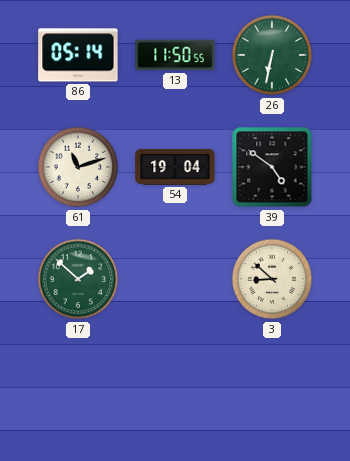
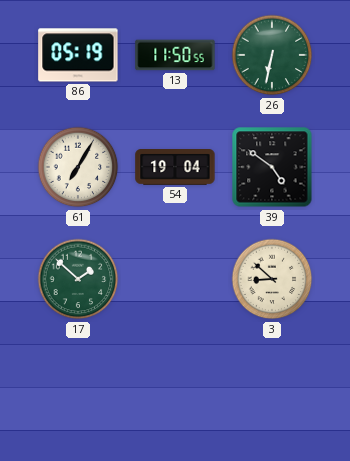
86: 05:14 -> 05:19
61: 11:12 -> 7:05
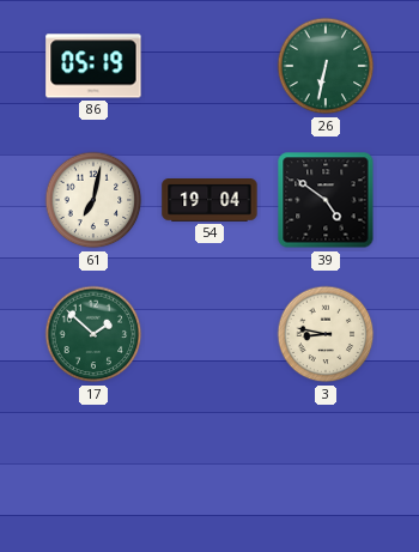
13: 11:50 -> none
61: 7:05 -> 7:02
3: 8:52 -> 8:47
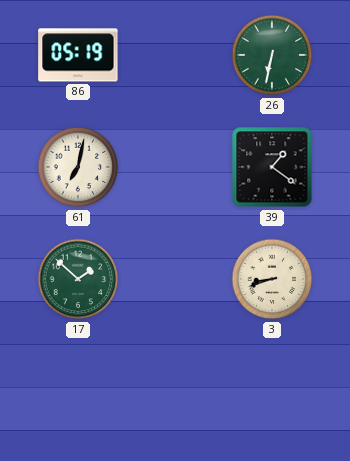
54: 19:04 -> none
39: 4:51 -> 1:21
3: 8:47 -> 8:42
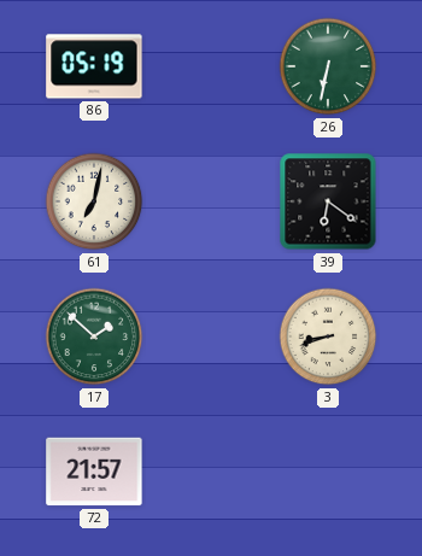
39: 1:21 -> 6:21
72: none -> 21:57
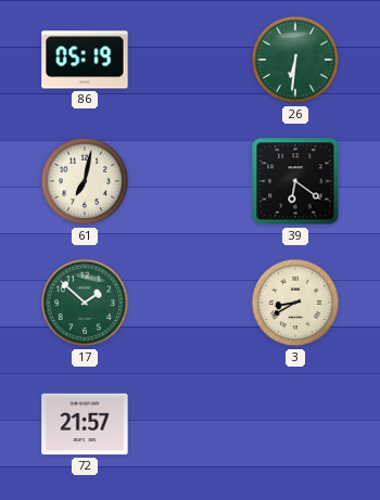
26: 6:32 -> 6:31
3: 8:42 -> 8:40
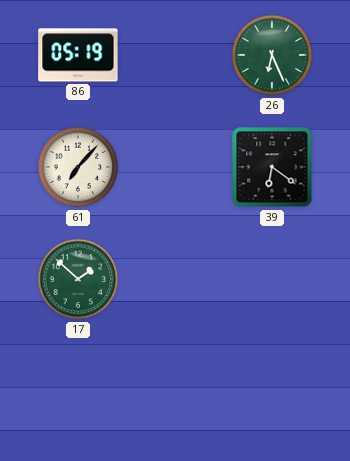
26: 6:31 -> 6:26
61: 7:02 -> 7:07
3: 8:40 -> none
72: 21:57 -> none
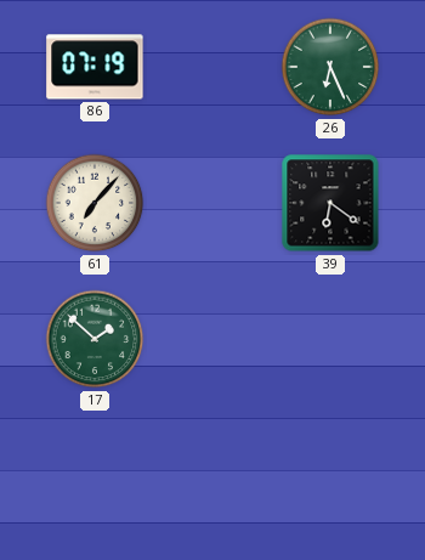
86: 05:19 -> 07:19
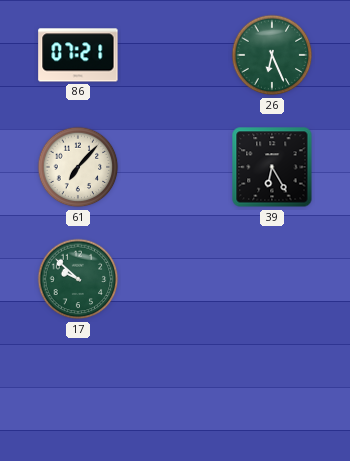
86: 07:19 -> 07:21
39: 6:21 -> 6:25
17: 1:52 -> 9:52
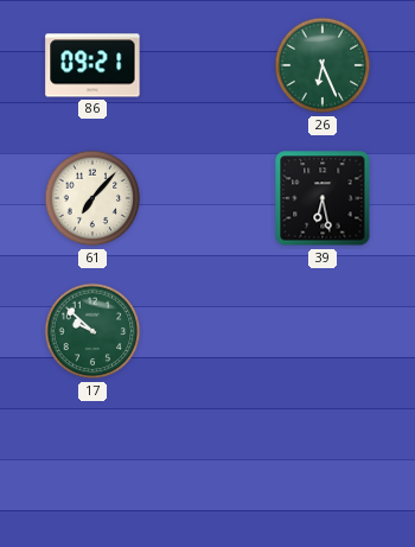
86: 07:21 -> 09:21
39: 6:25 -> 6:28
